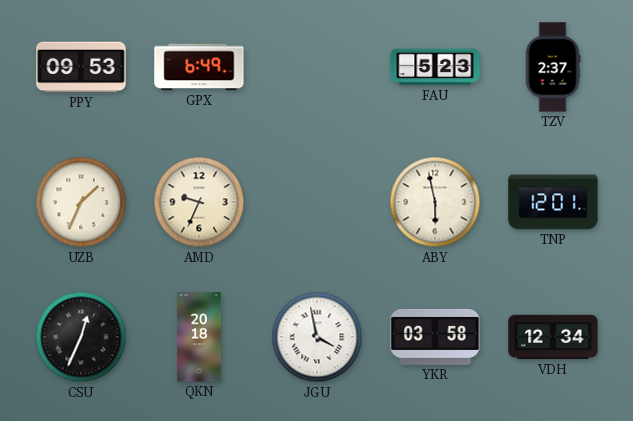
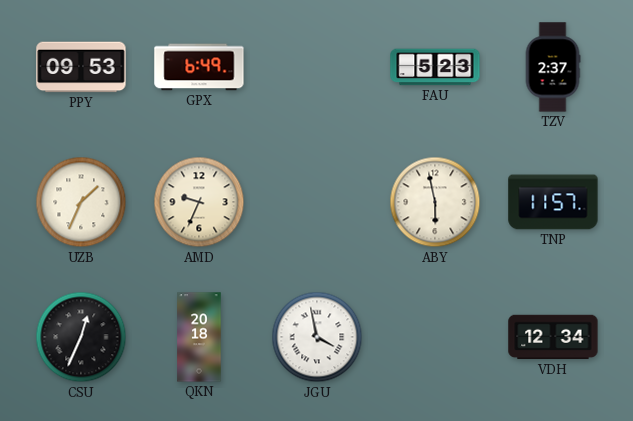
TNP: 12:01 -> 11:57
YKR: 03:58 -> none
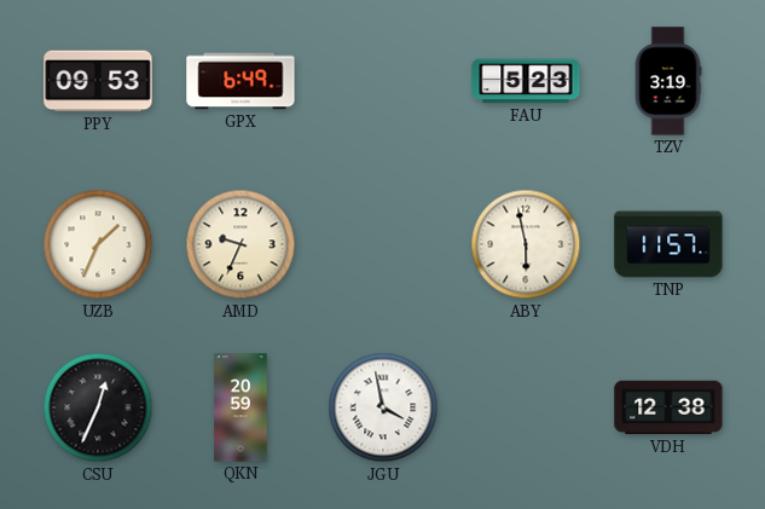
TZV: 2:37 -> 3:19
QKN: 20:18 -> 20:59
VDH: 12:34 -> 12:38
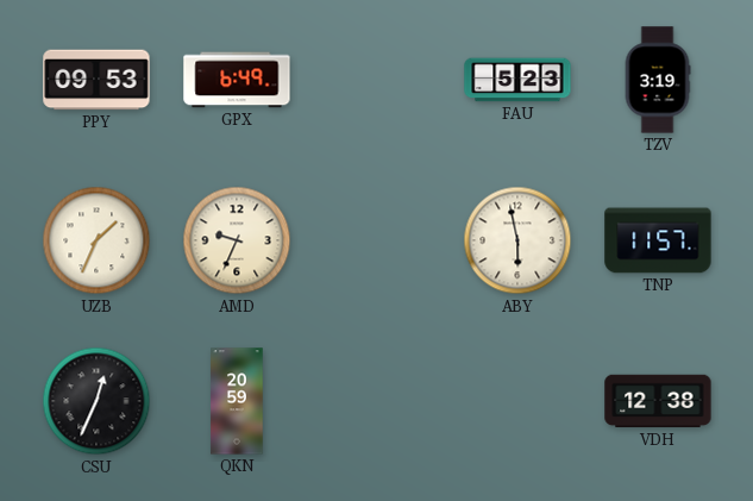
JGU: 3:58 -> none
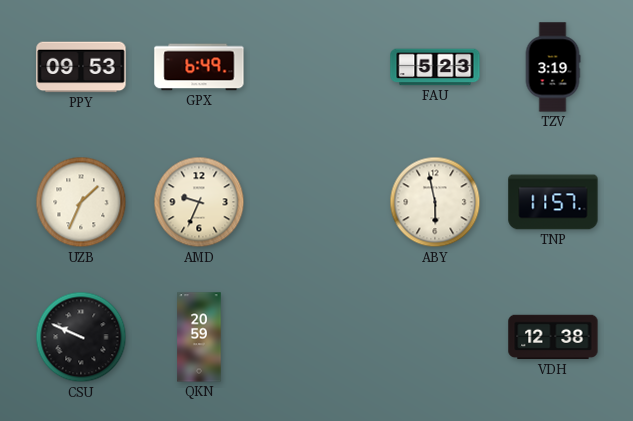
CSU: 12:34 -> 9:49
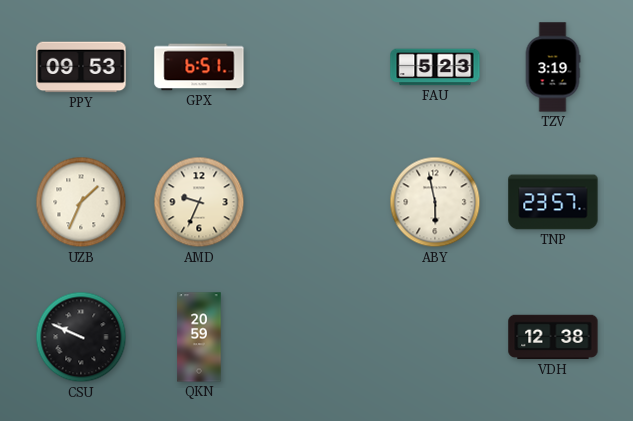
GPX: 6:49 -> 6:51
TNP: 11:57 -> 23:57
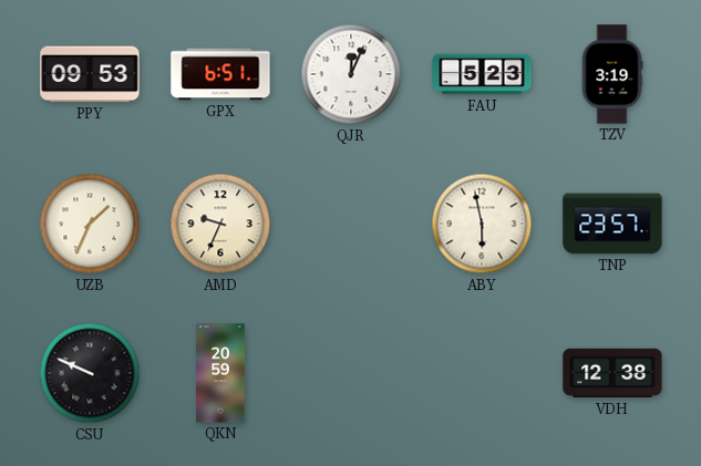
QJR: none -> 12:04
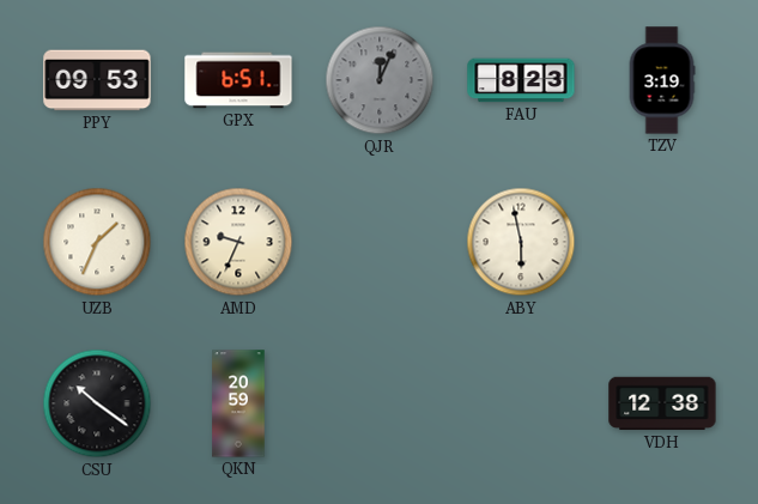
QJR dial: white -> grey
FAU: 5:23 -> 8:23
TNP: 23:57 -> none
CSU: 9:49 -> 10:21
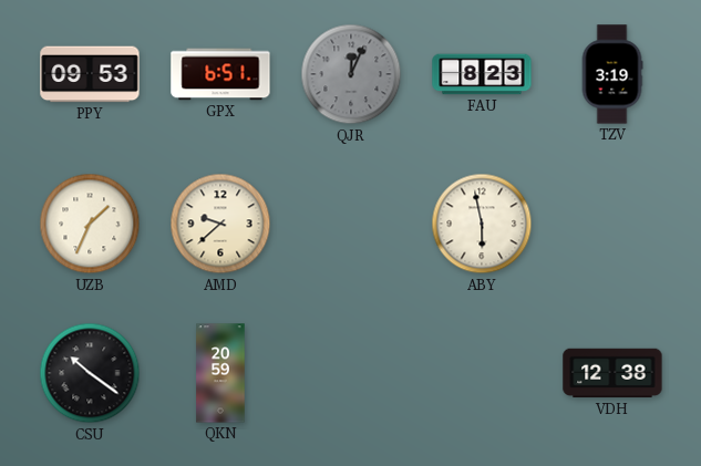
AMD: 9:34 -> 9:38
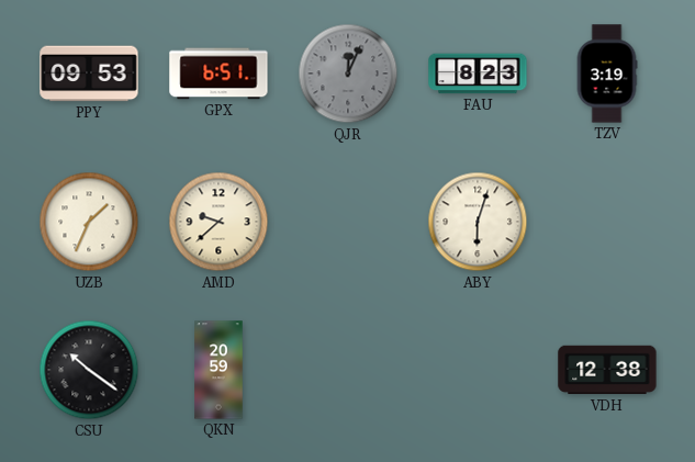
ABY: 5:58 -> 6:03
